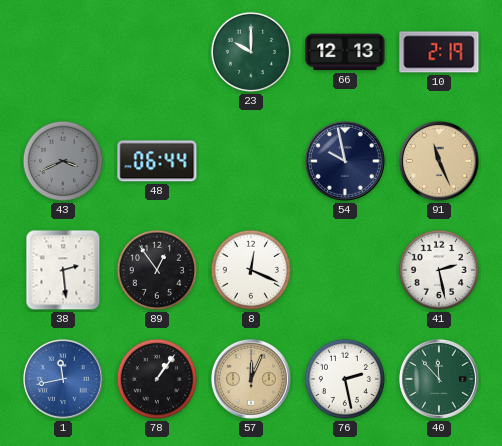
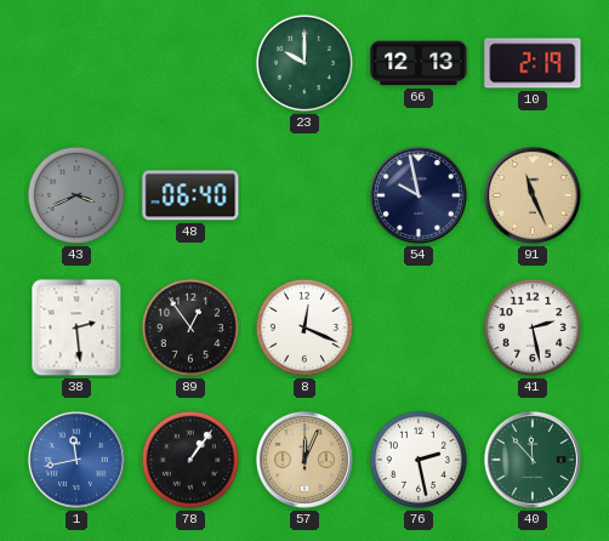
48: 06:44 -> 06:40
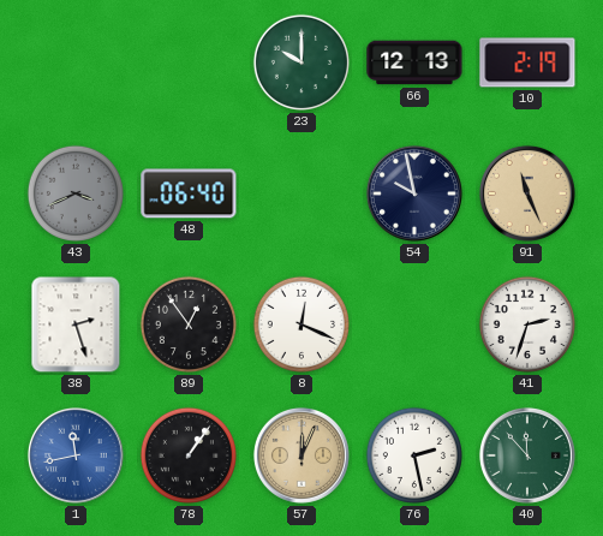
38: 2:29 -> 2:27
41: 2:28 -> 2:33
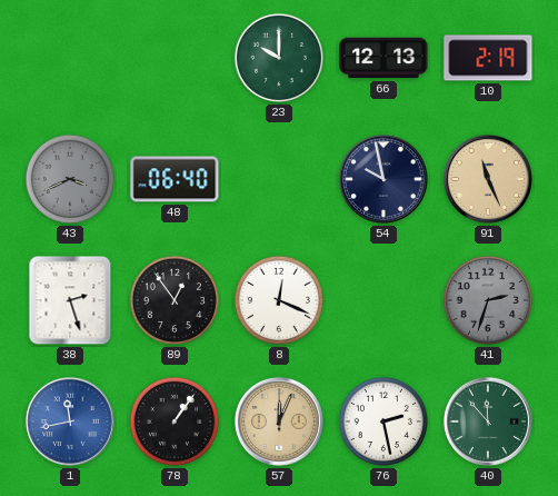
41 dial: white -> grey
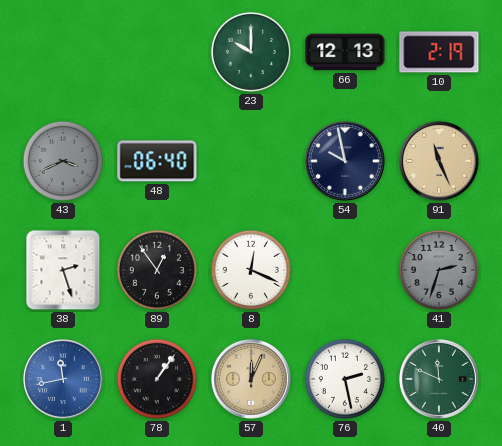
40: 11:53 -> 11:49
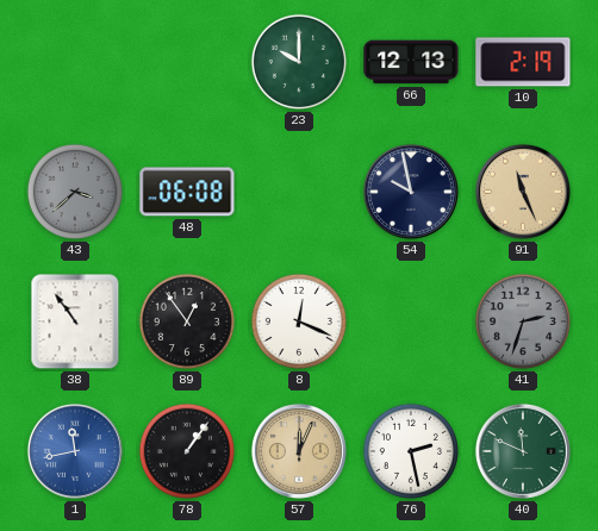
43: 3:41 -> 3:38
48: 06:40 -> 06:08
38: 2:27 -> 10:54
